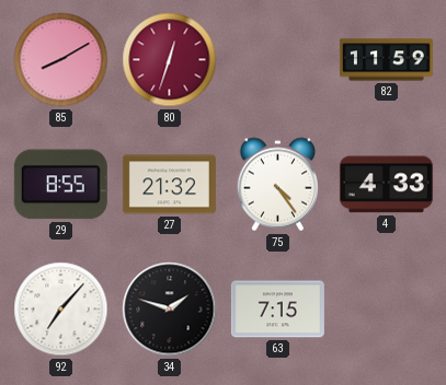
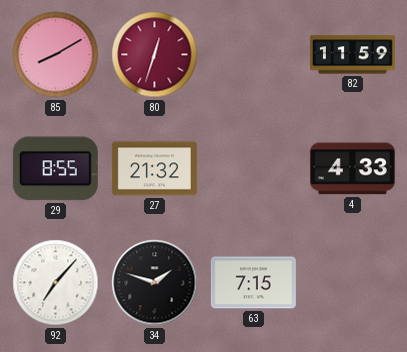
75: 4:24 -> none
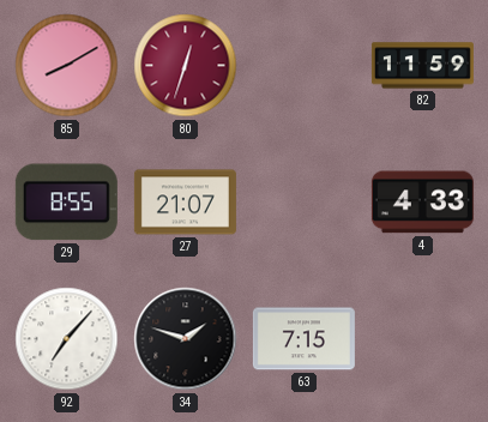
27: 21:32 -> 21:07
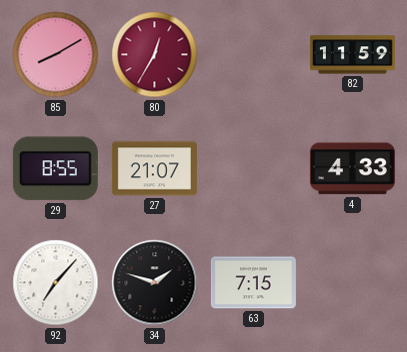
80: 12:33 -> 12:35
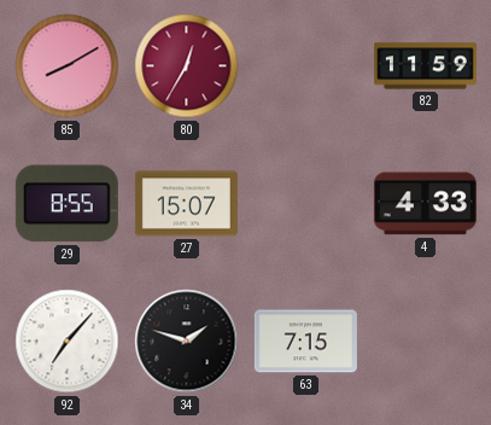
27: 21:07 -> 15:07
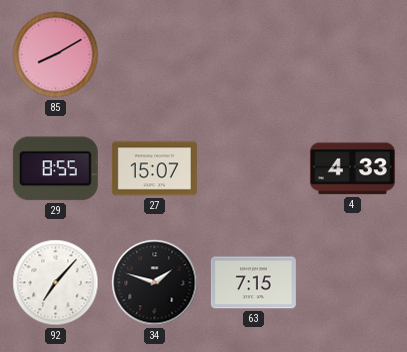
80: 12:35 -> none
82: 11:59 -> none
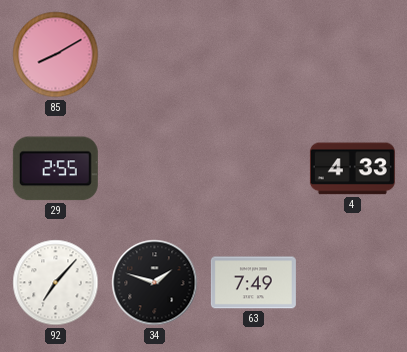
29: 8:55 -> 2:55
27: 15:07 -> none
63: 7:15 -> 7:49
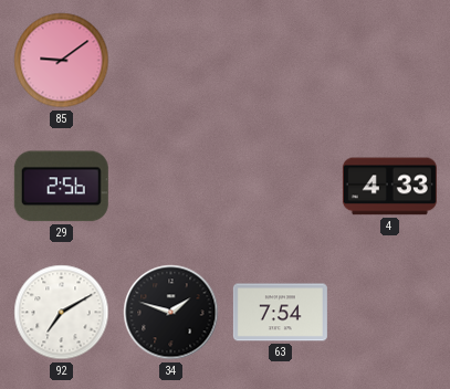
85: 8:10 -> 9:09
29: 2:55 -> 2:56
92: 7:07 -> 7:10
63: 7:49 -> 7:54
